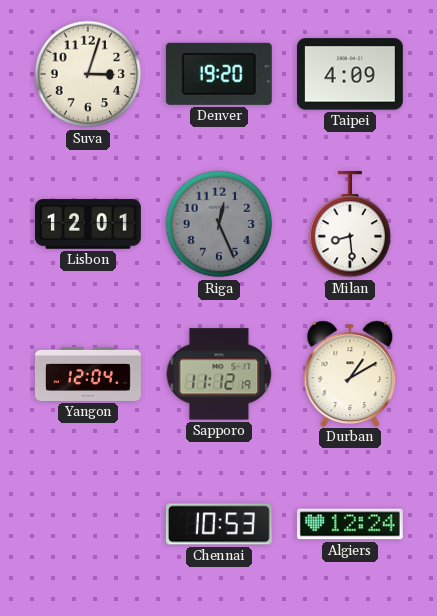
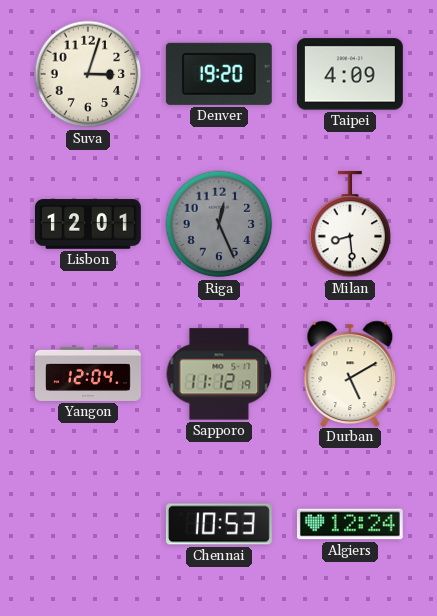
Durban: 1:10 -> 5:10
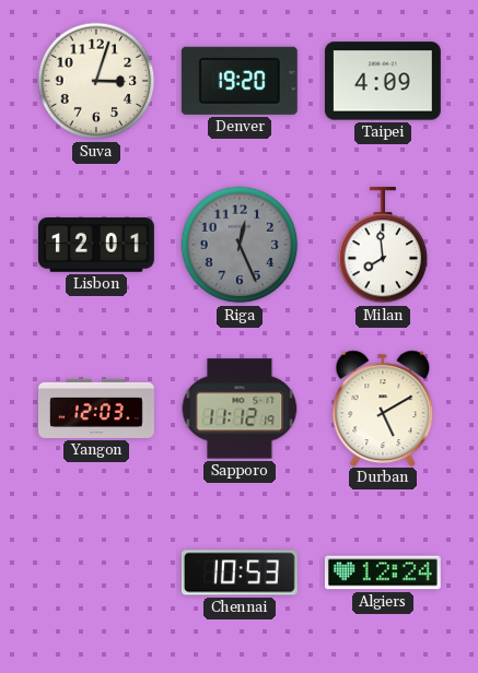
Milan: 8:29 -> 7:59
Yangon: 12:04 -> 12:03
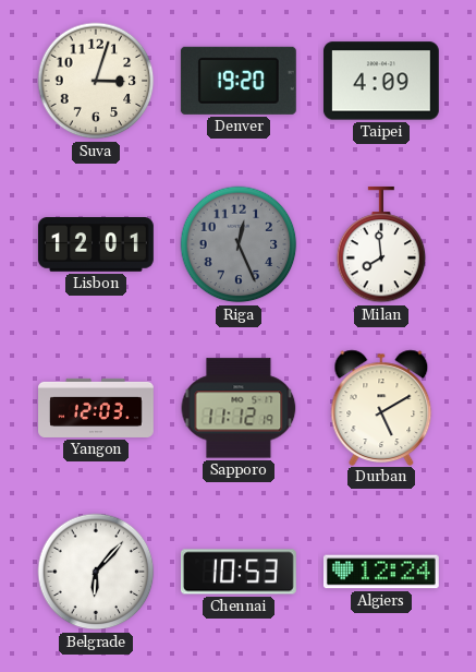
Belgrade: none -> 6:07
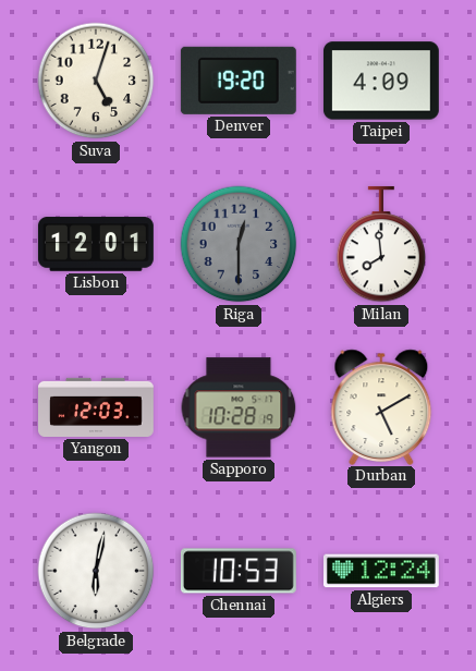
Suva: 3:03 -> 5:03
Riga: 12:26 -> 12:30
Sapporo: 11:12 -> 10:28
Belgrade: 6:07 -> 6:02
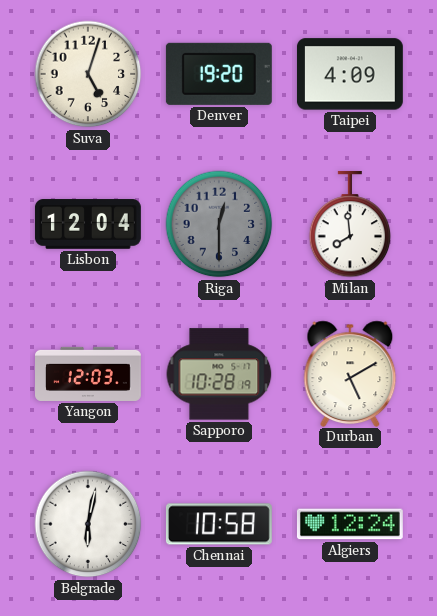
Lisbon: 12:01 -> 12:04
Chennai: 10:53 -> 10:58
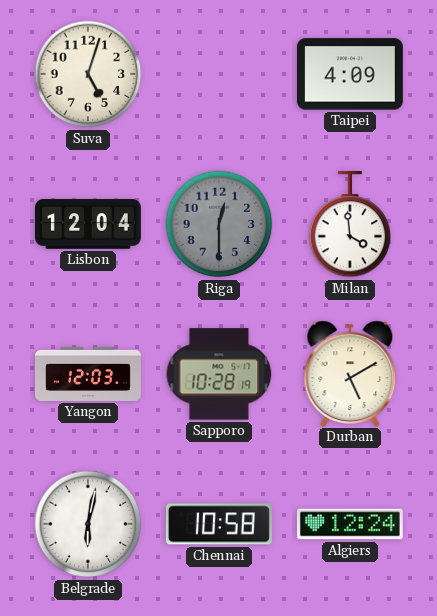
Denver: 19:20 -> none
Milan: 7:59 -> 3:59
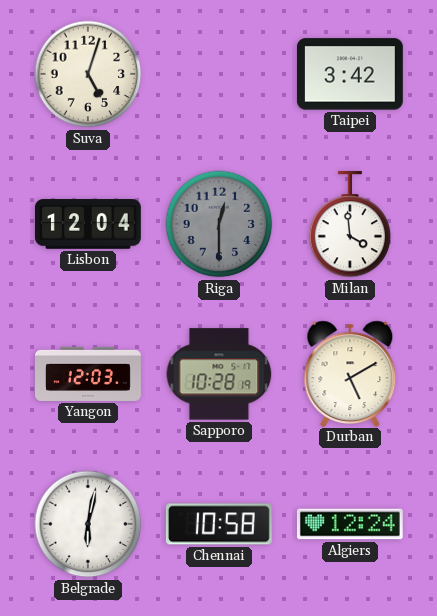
Taipei: 4:09 -> 3:42
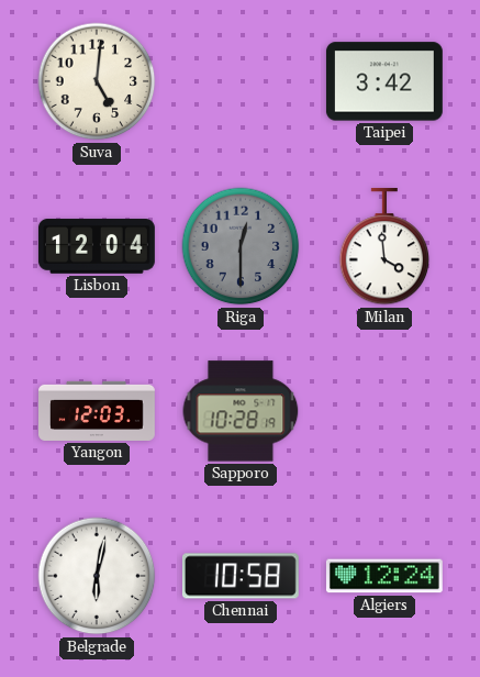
Suva: 5:03 -> 5:01
Durban: 5:10 -> none
